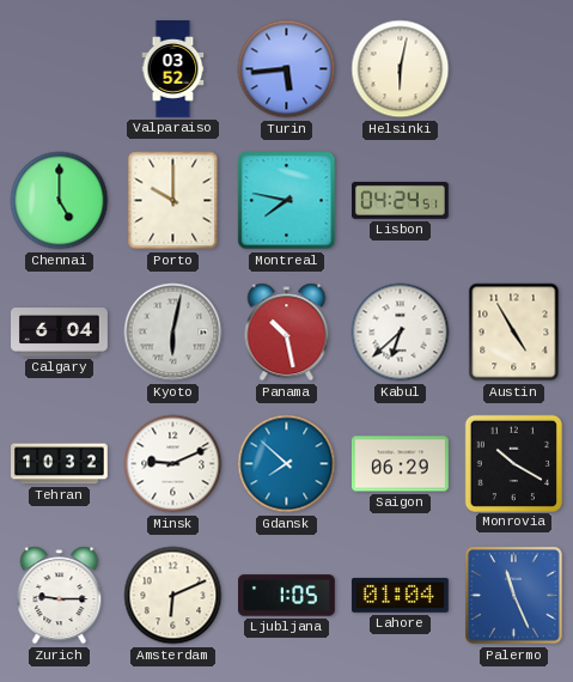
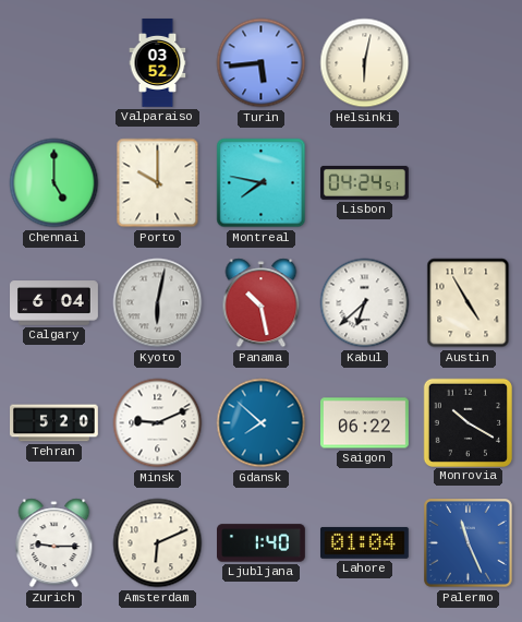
Tehran: 10:32 -> 5:20
Saigon: 06:29 -> 06:22
Ljubljana: 1:05 -> 1:40
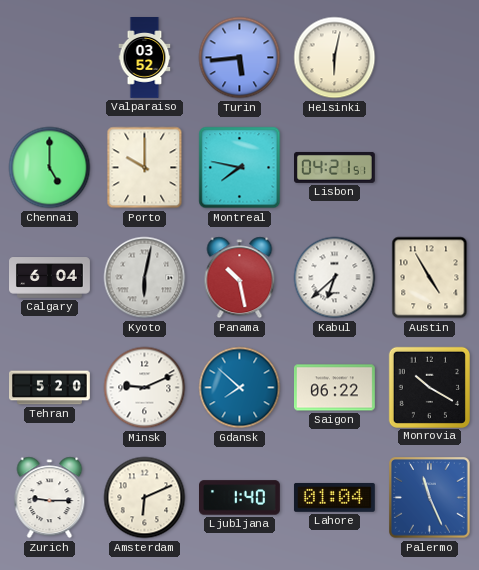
Lisbon: 04:24 -> 04:21
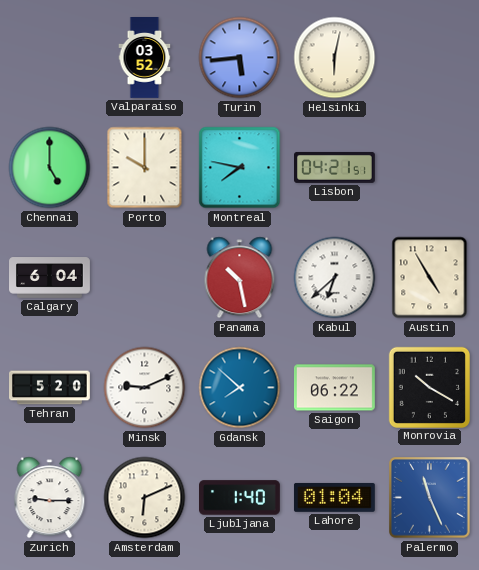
Kyoto: 6:02 -> none
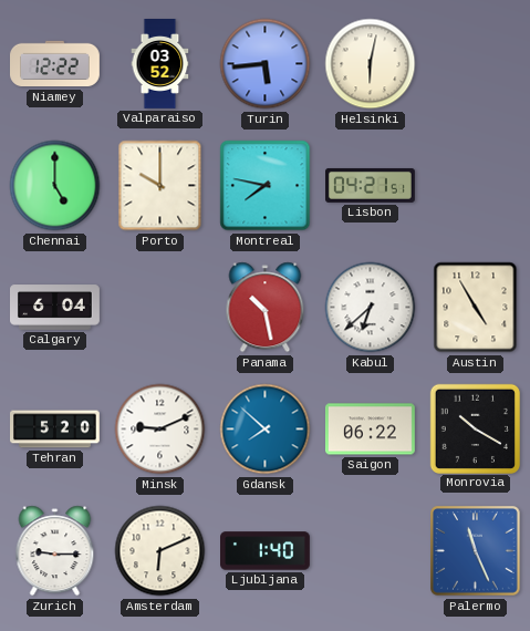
Niamey: none -> 12:22
Lahore: 01:04 -> none
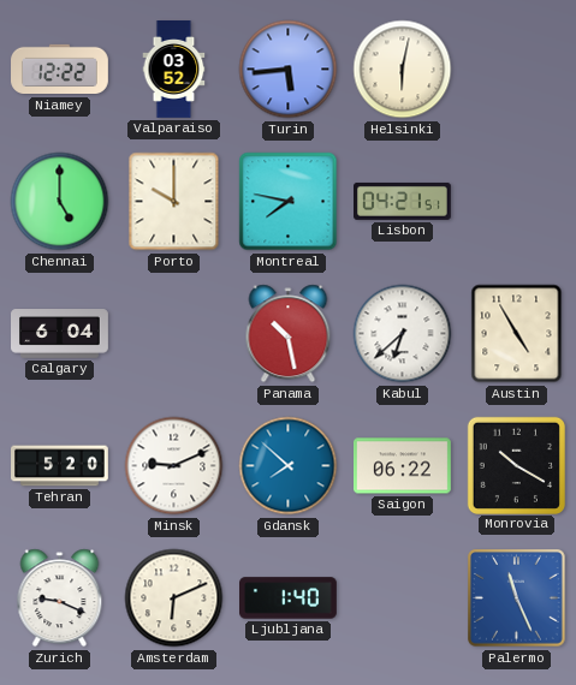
Zurich: 9:15 -> 9:19
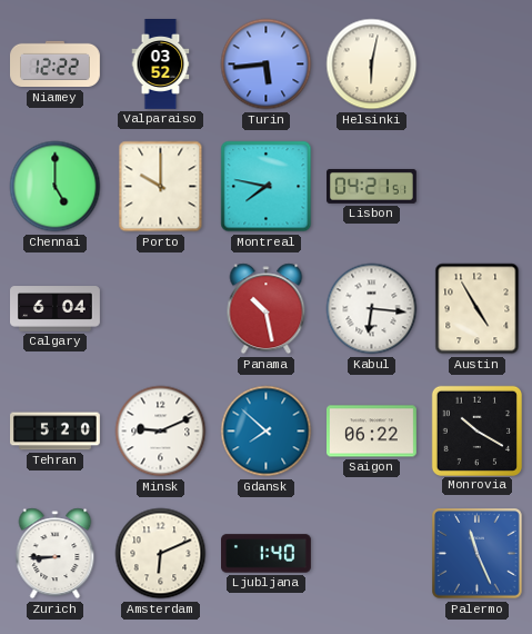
Kabul: 6:38 -> 6:16
Zurich: 9:19 -> 8:45
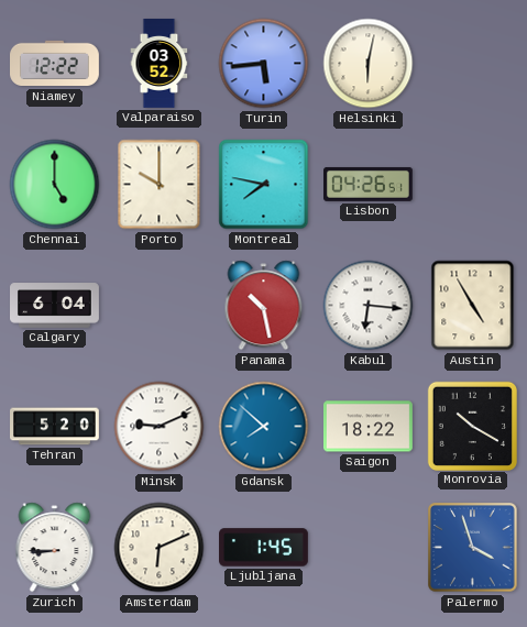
Lisbon: 04:21 -> 04:26
Saigon: 06:22 -> 18:22
Ljubljana: 1:40 -> 1:45
Palermo: 11:26 -> 3:57
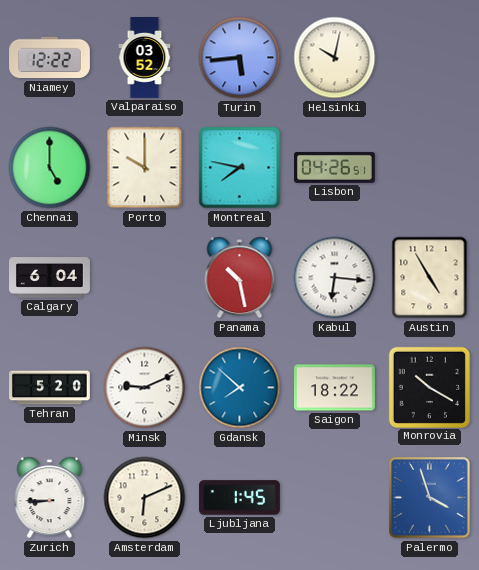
Helsinki: 6:02 -> 10:02
